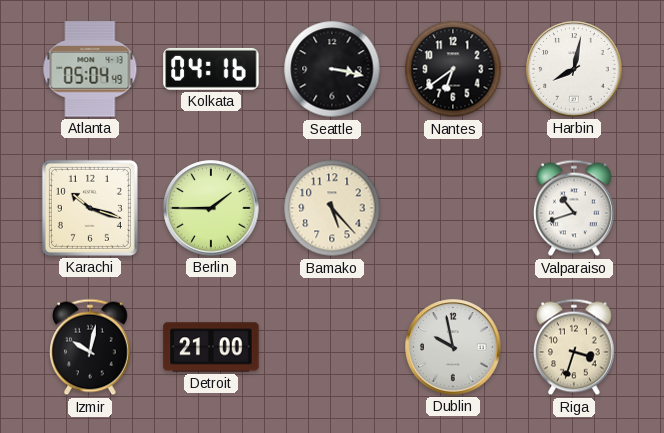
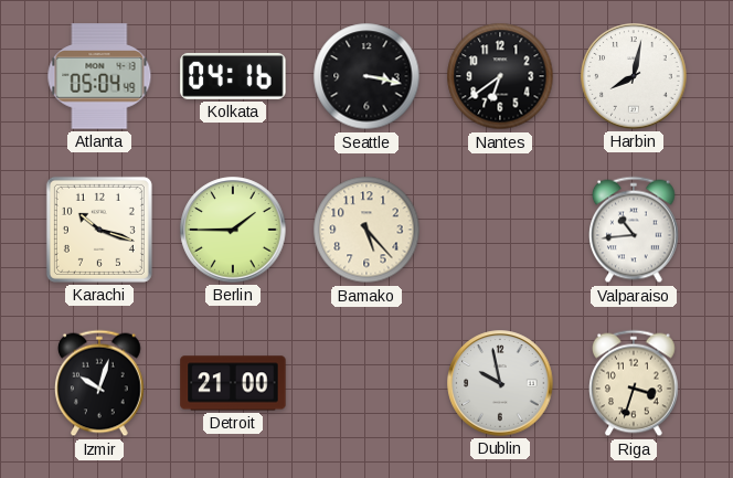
Valparaiso: 10:42 -> 10:44
Izmir: 10:02 -> 10:03
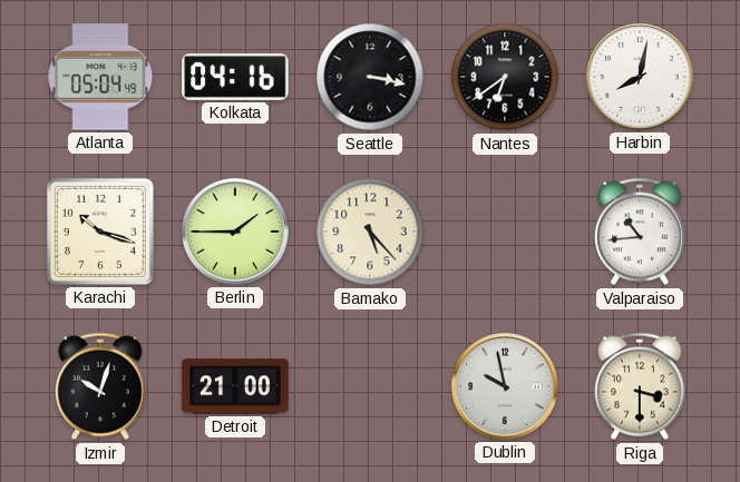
Riga: 3:33 -> 3:30
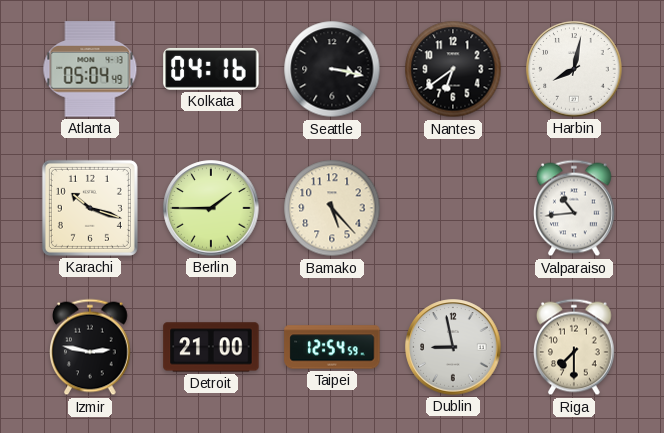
Izmir: 10:03 -> 2:47
Taipei: none -> 12:54
Dublin: 9:58 -> 8:58
Riga: 3:30 -> 7:30
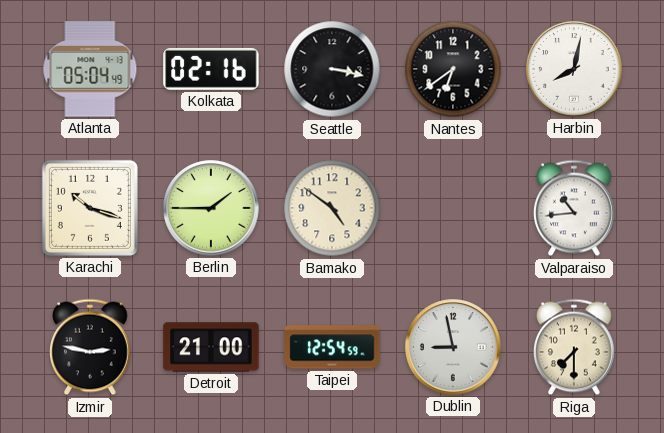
Kolkata: 04:16 -> 02:16
Bamako: 5:23 -> 4:51
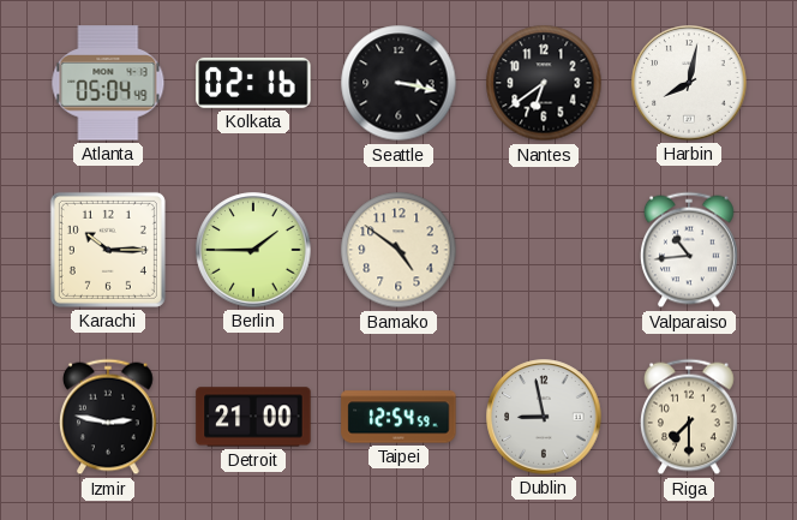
Karachi: 10:18 -> 10:15
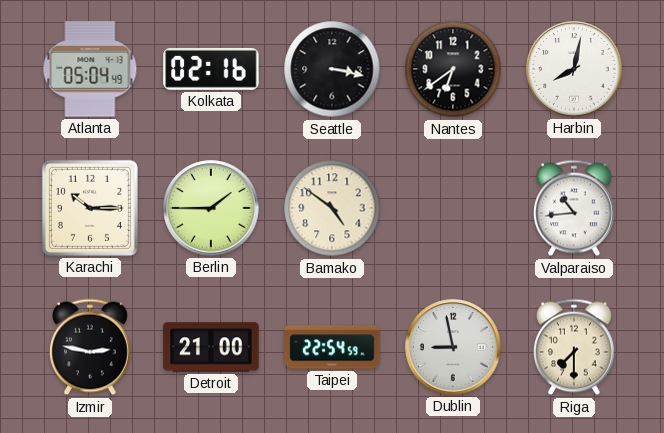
Taipei: 12:54 -> 22:54
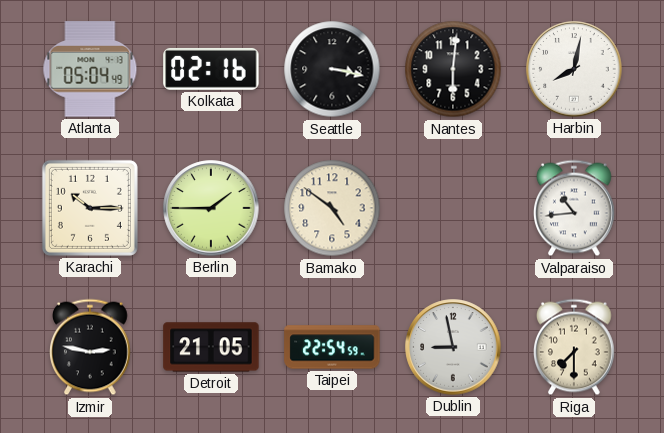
Nantes: 6:39 -> 6:01
Detroit: 21:00 -> 21:05
